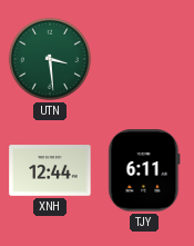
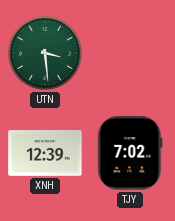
XNH: 12:44 -> 12:39
TJY: 6:11 -> 7:02
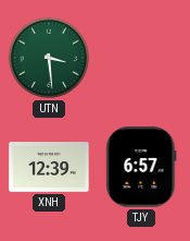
TJY: 7:02 -> 6:57
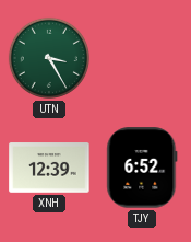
UTN: 3:29 -> 3:25
TJY: 6:57 -> 6:52
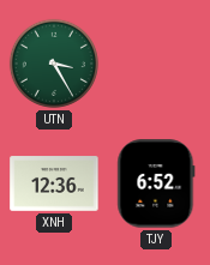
XNH: 12:39 -> 12:36
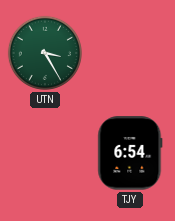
XNH: 12:36 -> none
TJY: 6:52 -> 6:54
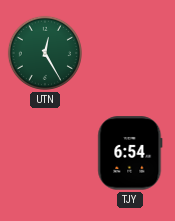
UTN: 3:25 -> 12:25
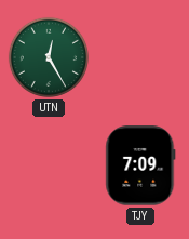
TJY: 6:54 -> 7:09
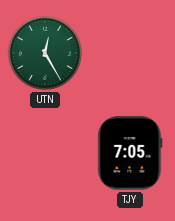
TJY: 7:09 -> 7:05
